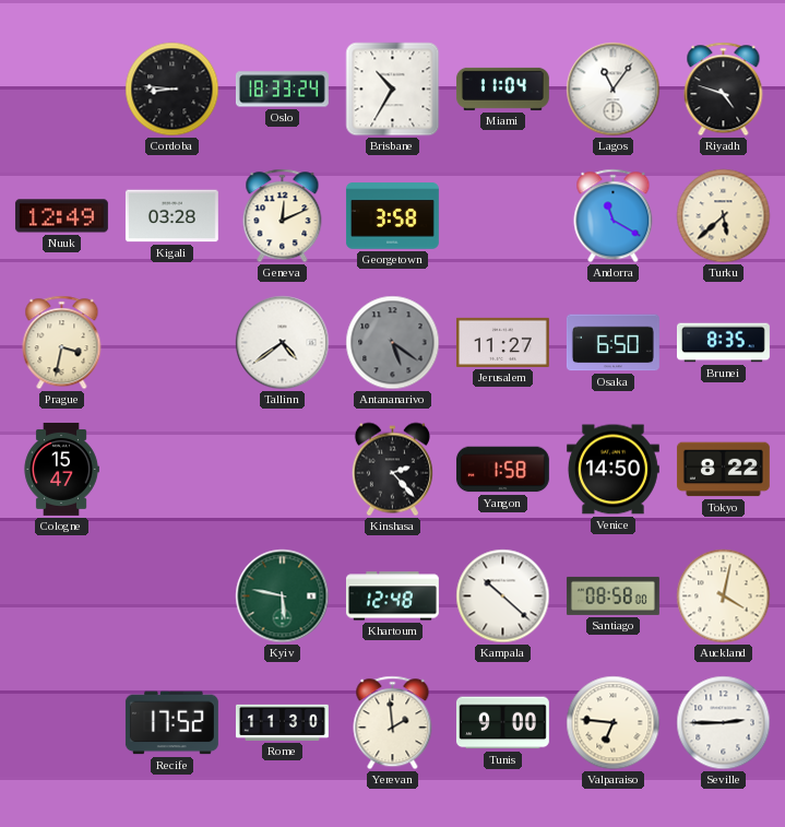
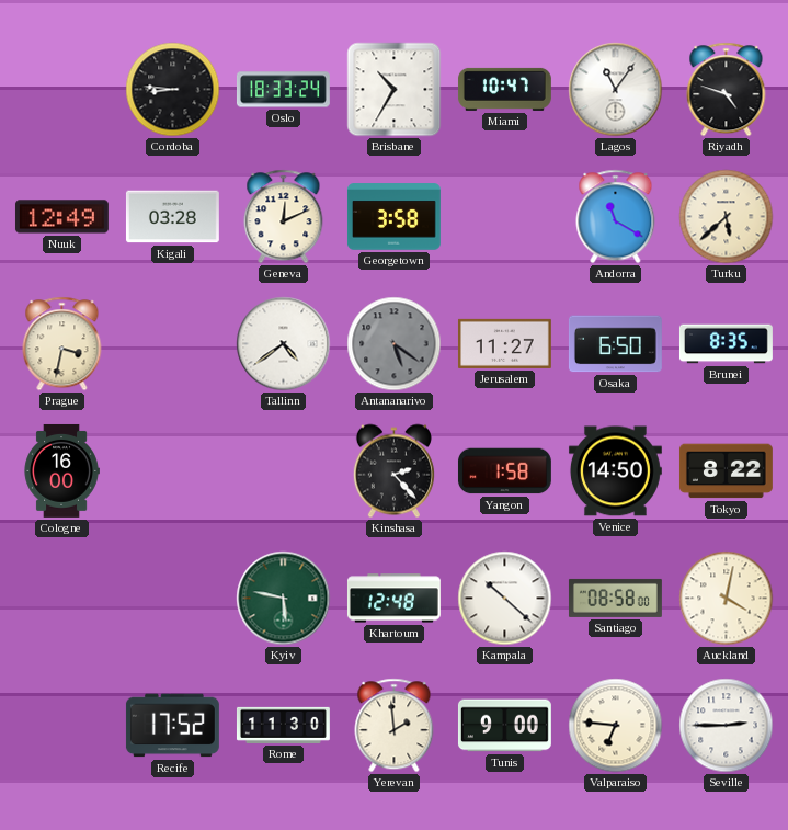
Miami: 11:04 -> 10:47
Cologne: 15:47 -> 16:00
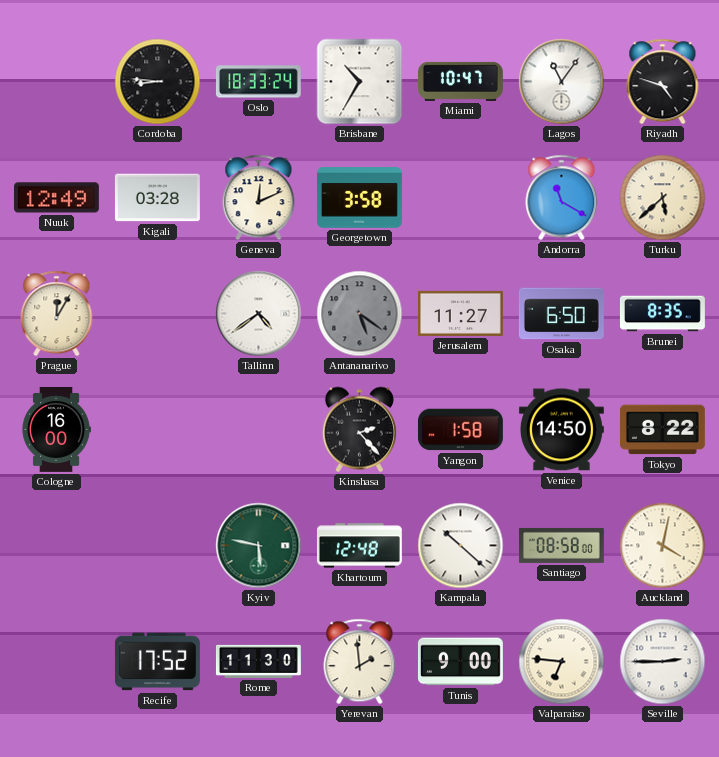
Prague: 3:32 -> 12:05
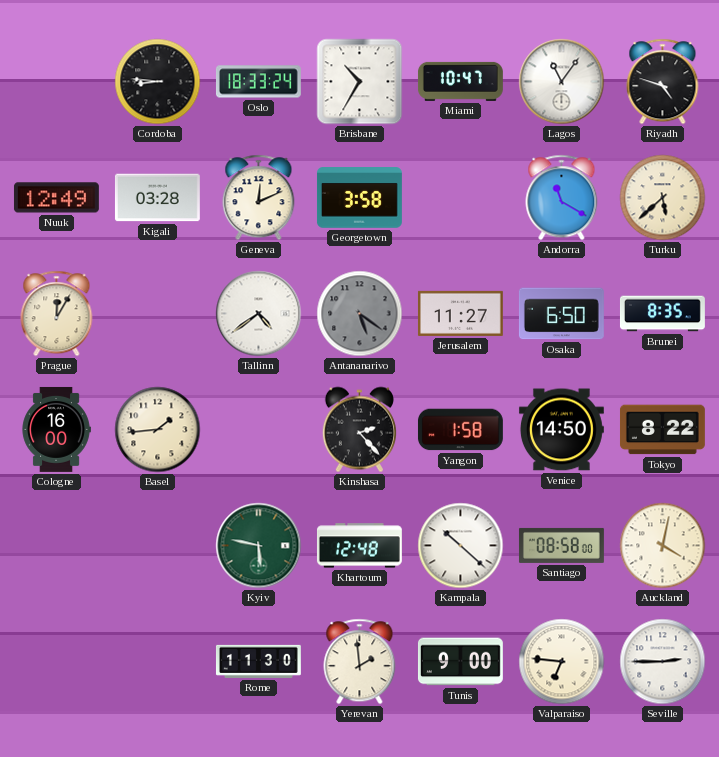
Basel: none -> 1:44
Recife: 17:52 -> none
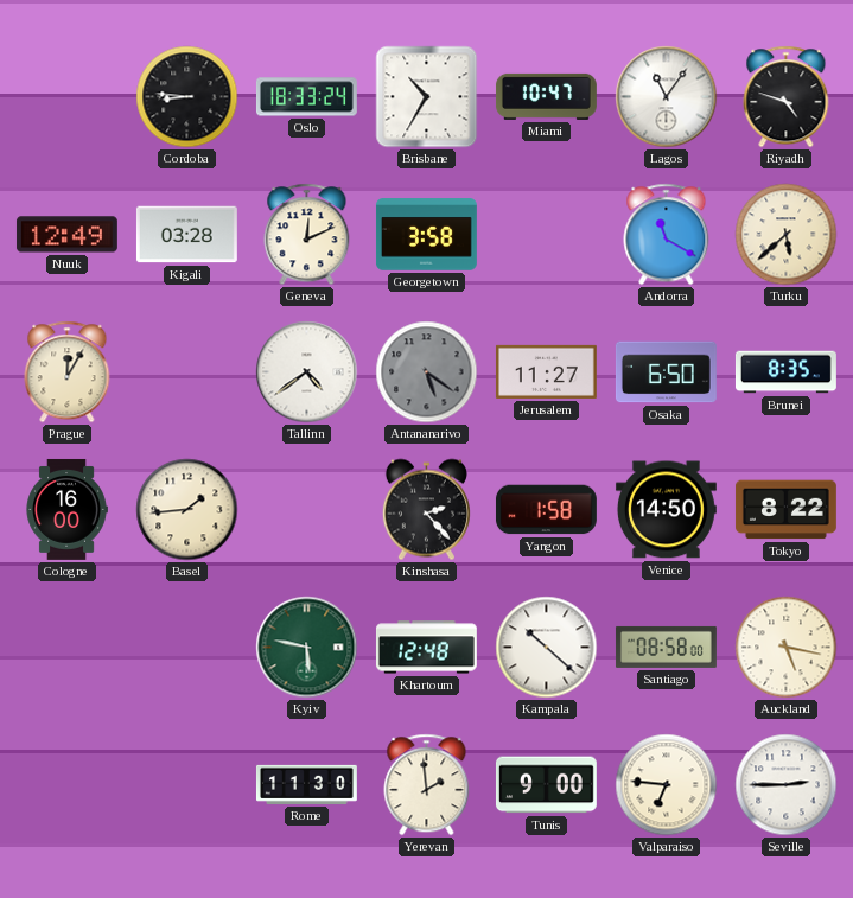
Auckland: 4:02 -> 5:17
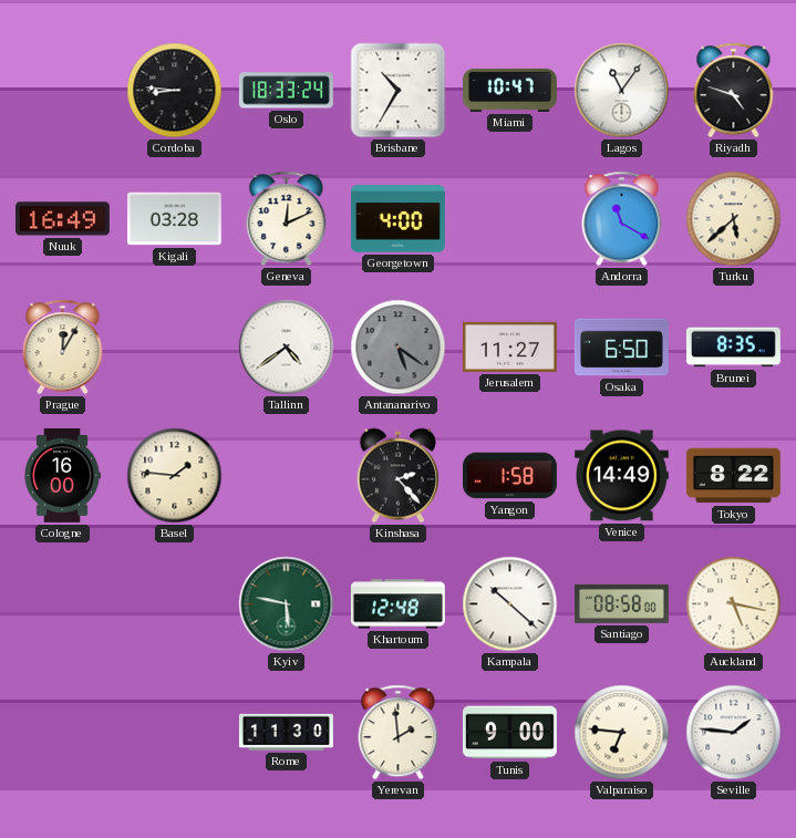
Nuuk: 12:49 -> 16:49
Georgetown: 3:58 -> 4:00
Basel: 1:44 -> 1:46
Venice: 14:50 -> 14:49
Seville: 2:45 -> 1:46
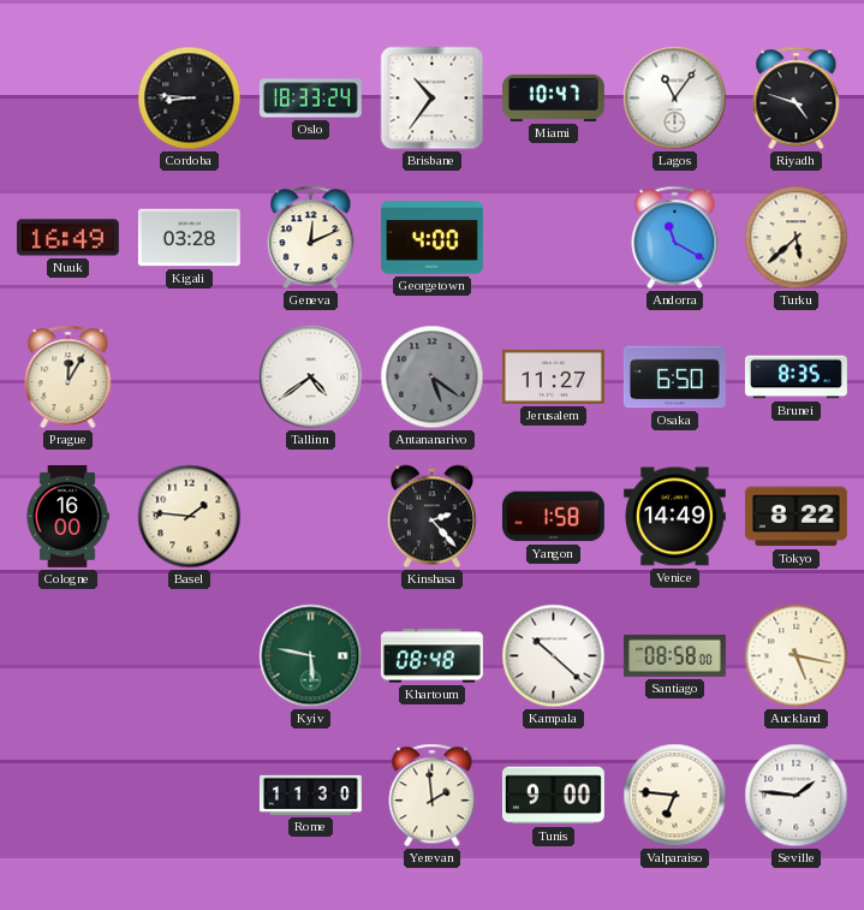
Brisbane: 10:35 -> 10:36
Khartoum: 12:48 -> 08:48
